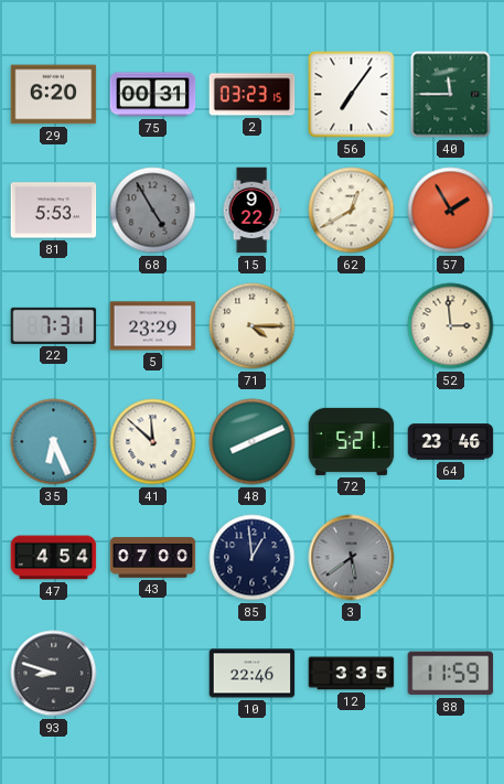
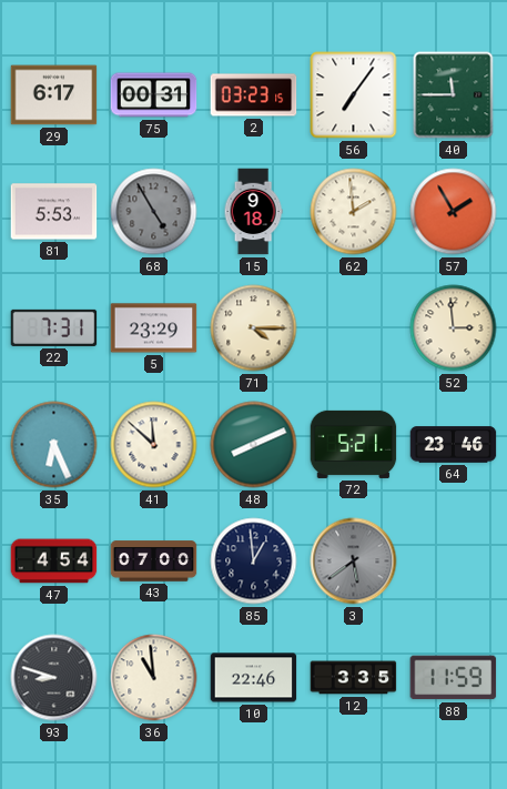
29: 6:20 -> 6:17
15: 9:22 -> 9:18
62: 12:40 -> 1:59
36: none -> 10:59
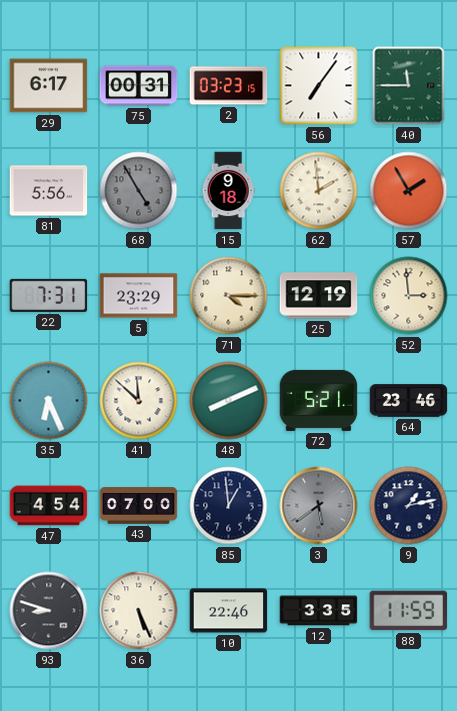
81: 5:53 -> 5:56
25: none -> 12:19
9: none -> 1:13
36: 10:59 -> 5:26
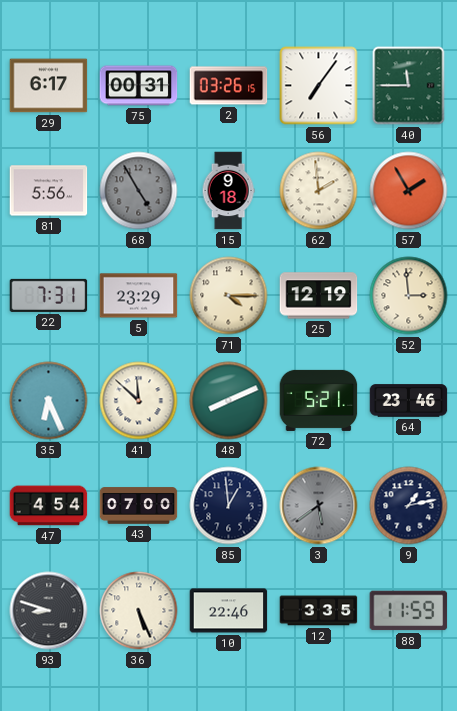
2: 03:23 -> 03:26
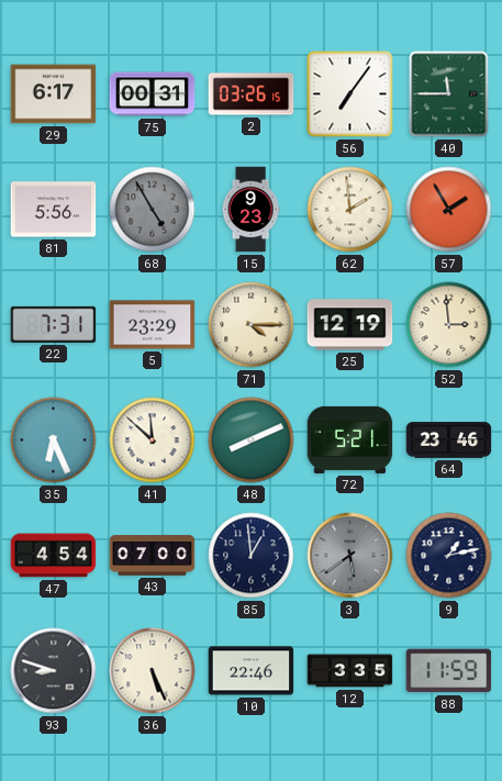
15: 9:18 -> 9:23
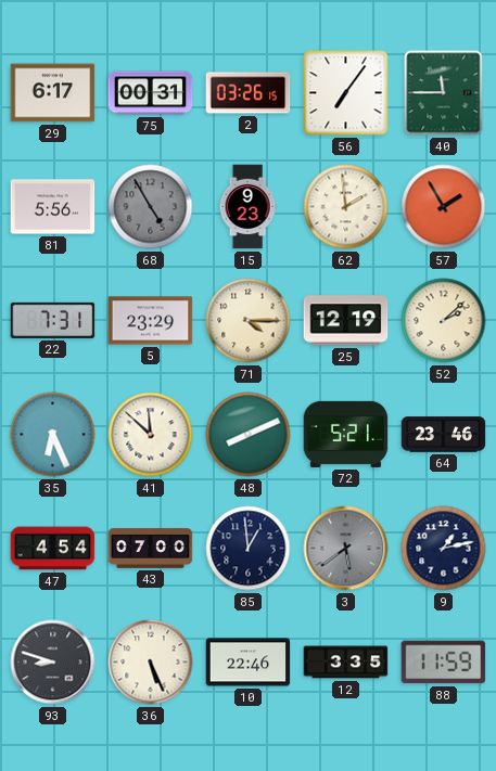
52: 2:59 -> 2:08
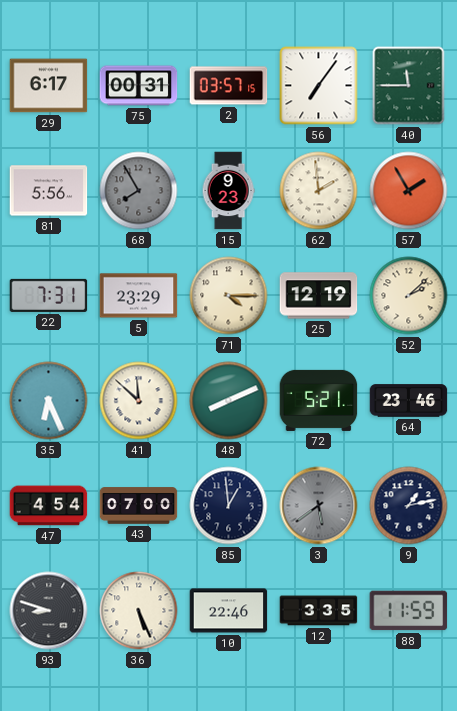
2: 03:26 -> 03:57
68: 4:55 -> 7:55
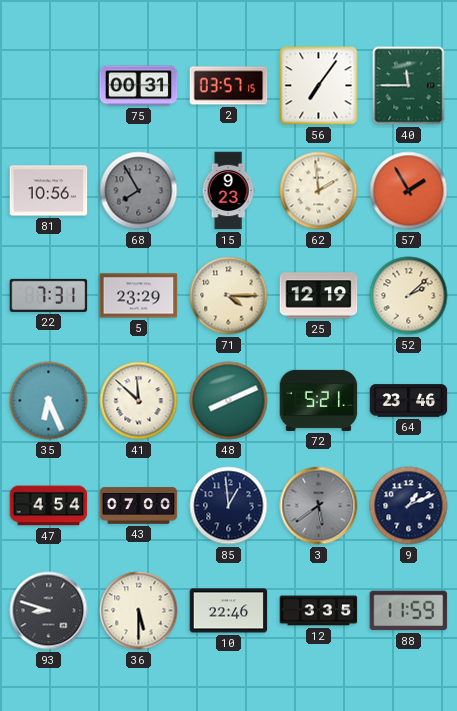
29: 6:17 -> none
81: 5:56 -> 10:56
9: 1:13 -> 1:11
36: 5:26 -> 5:30
